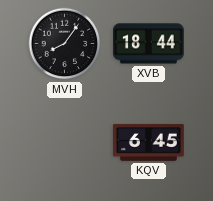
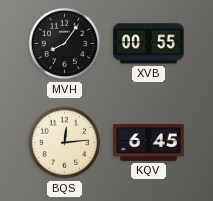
XVB: 18:44 -> 00:55
BQS: none -> 12:14
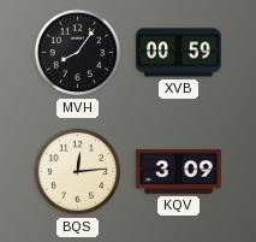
XVB: 00:55 -> 00:59
KQV: 6:45 -> 3:09
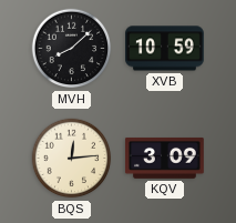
MVH: 8:06 -> 8:08
XVB: 00:59 -> 10:59
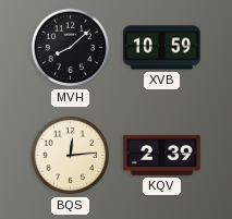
KQV: 3:09 -> 2:39
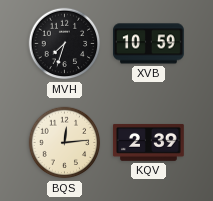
MVH: 8:08 -> 7:33
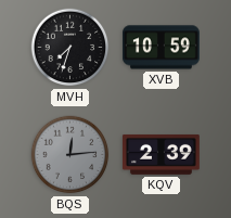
BQS dial: cream -> grey
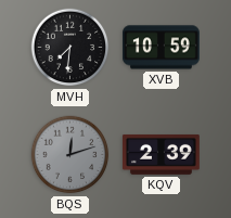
MVH: 7:33 -> 7:31
BQS: 12:14 -> 12:12
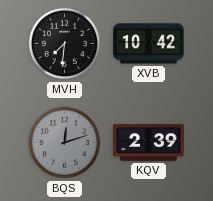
XVB: 10:59 -> 10:42
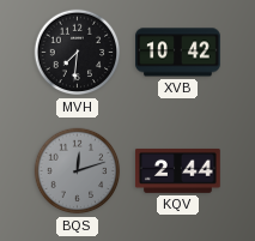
KQV: 2:39 -> 2:44
